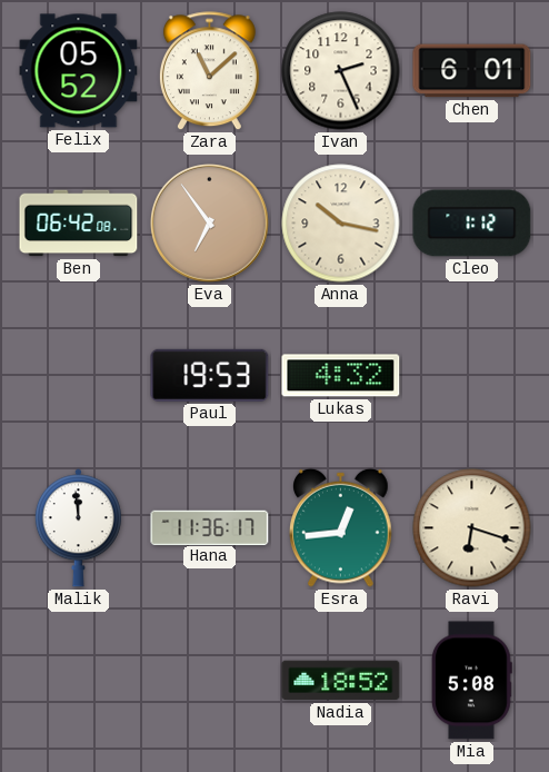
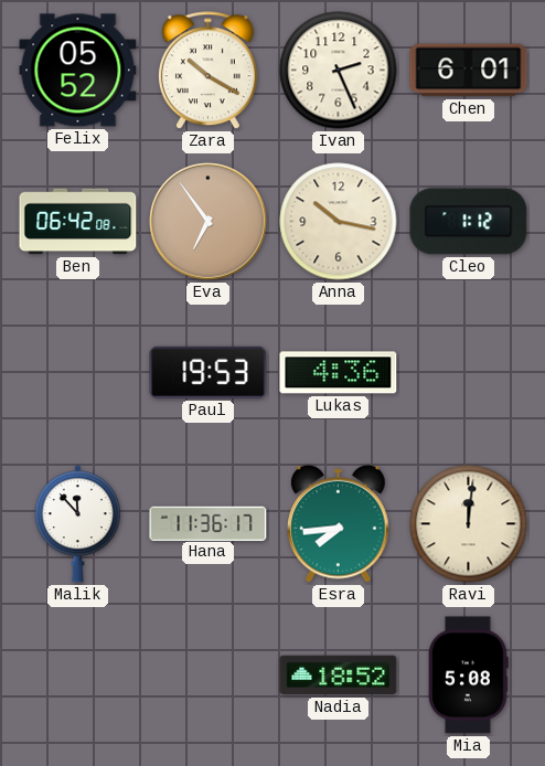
Zara: 11:08 -> 10:20
Lukas: 4:32 -> 4:36
Malik: 11:59 -> 11:53
Esra: 12:44 -> 7:44
Ravi: 6:18 -> 12:01
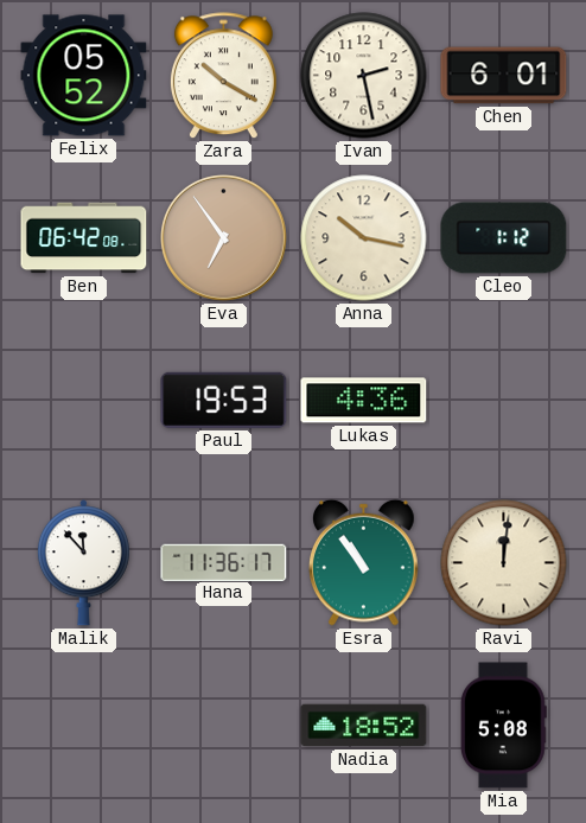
Ivan: 2:26 -> 2:28
Esra: 7:44 -> 10:54
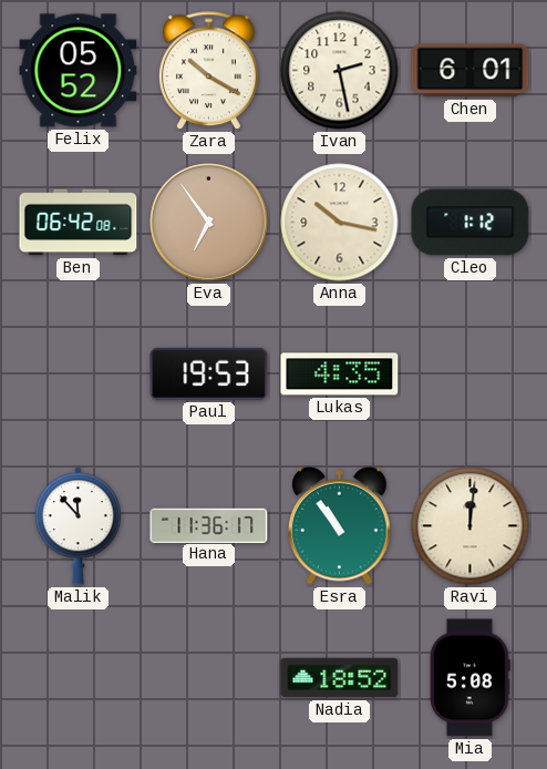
Lukas: 4:36 -> 4:35
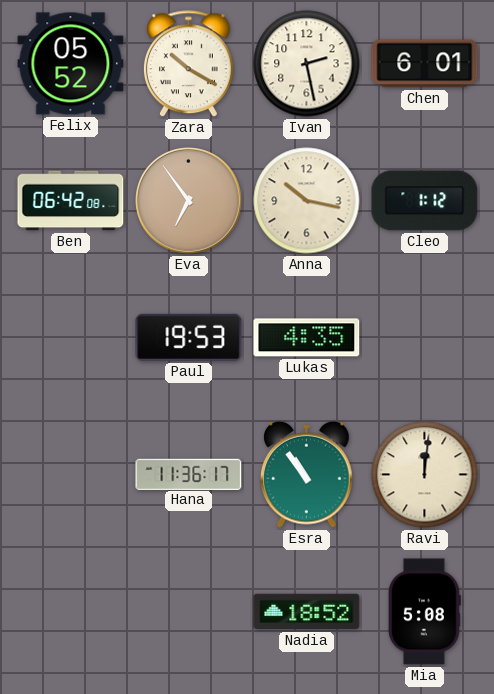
Malik: 11:53 -> none
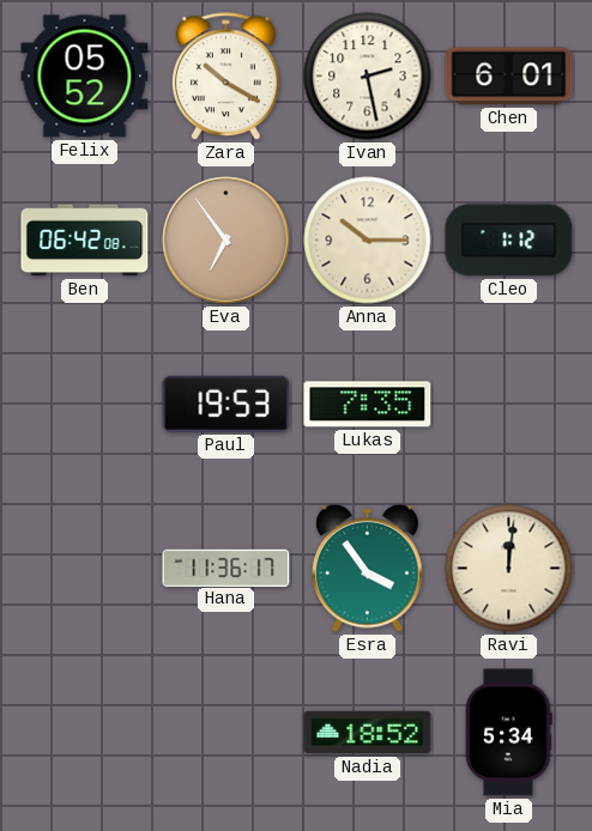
Anna: 10:17 -> 10:15
Lukas: 4:35 -> 7:35
Esra: 10:54 -> 3:54
Mia: 5:08 -> 5:34
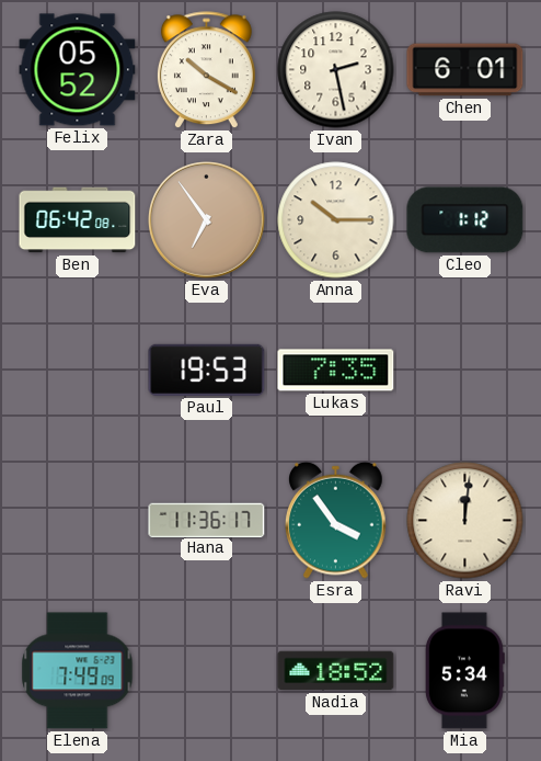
Elena: none -> 7:49
